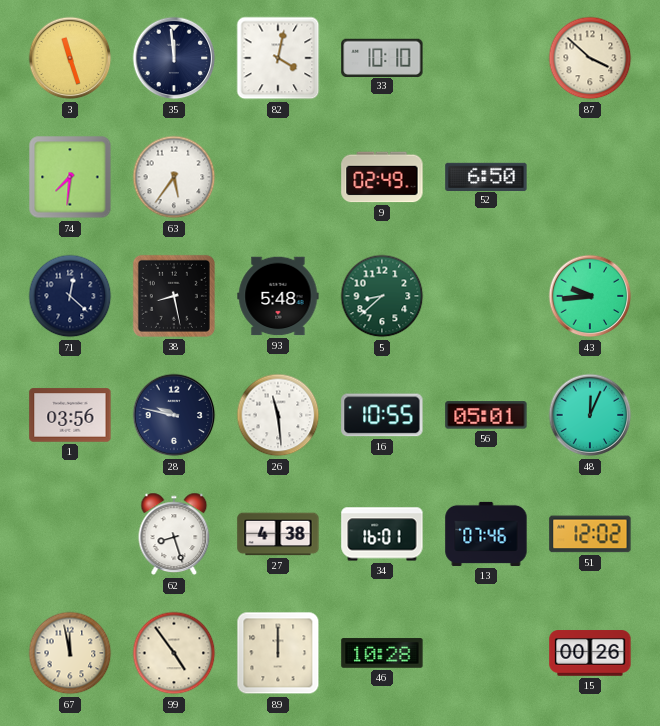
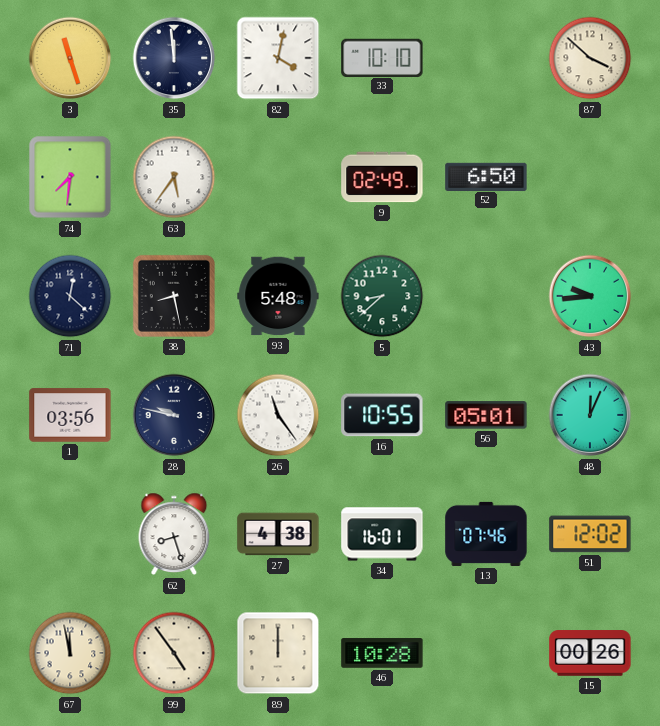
26: 11:29 -> 11:24
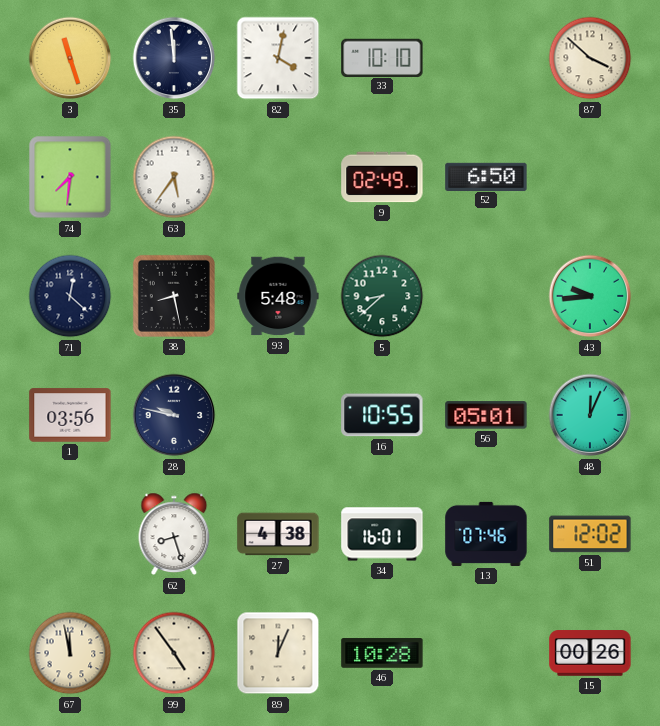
26: 11:24 -> none
89: 12:00 -> 12:04
